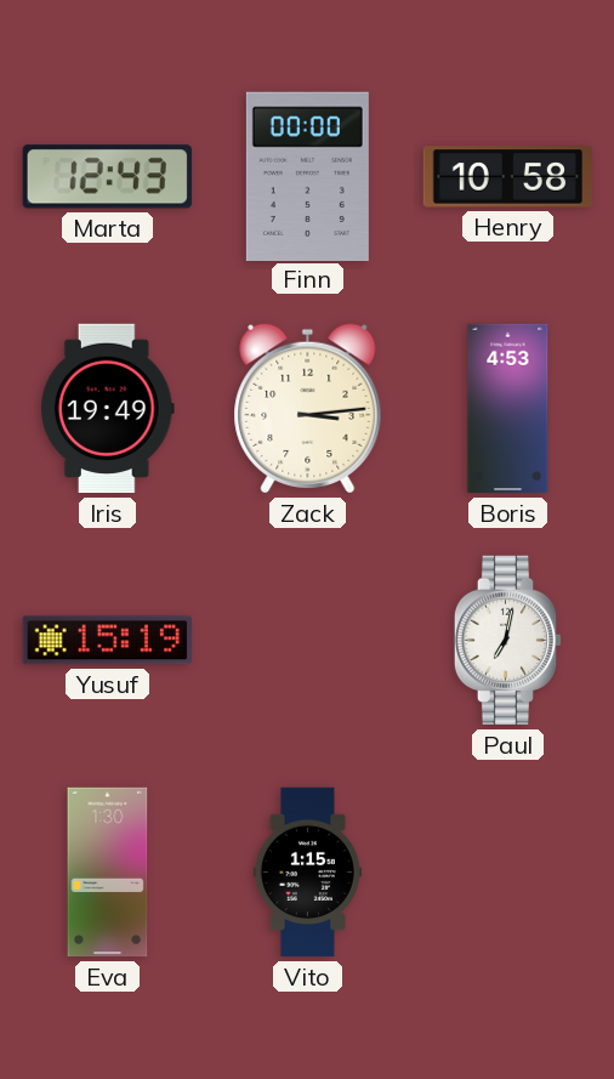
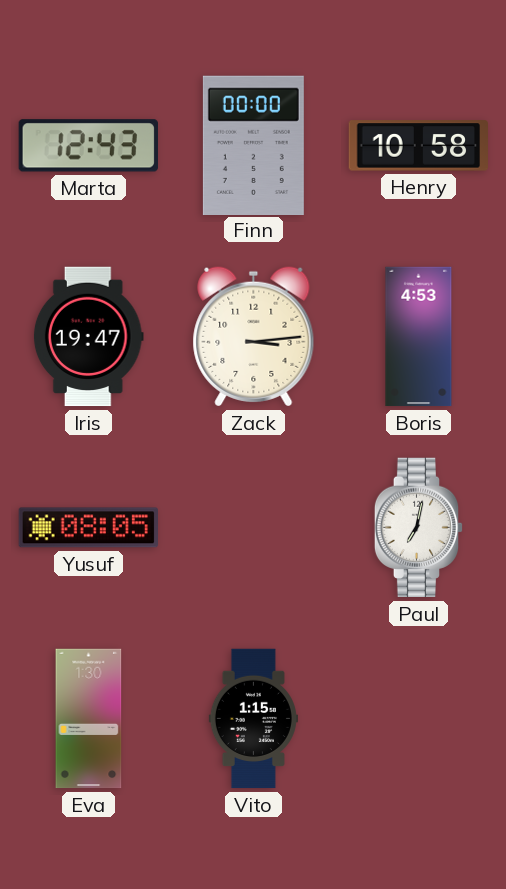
Iris: 19:49 -> 19:47
Yusuf: 15:19 -> 08:05
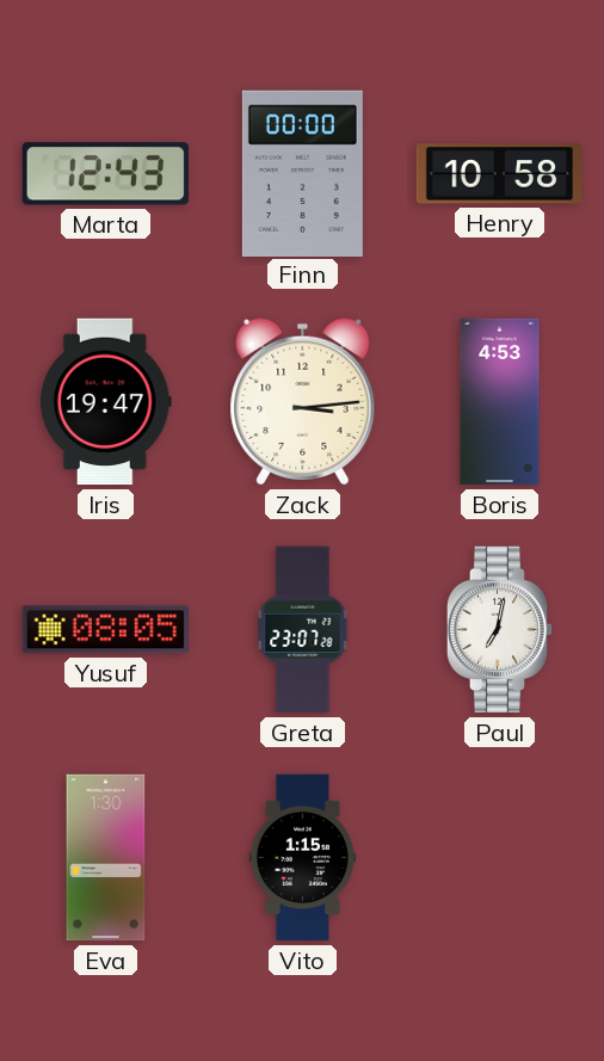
Greta: none -> 23:07
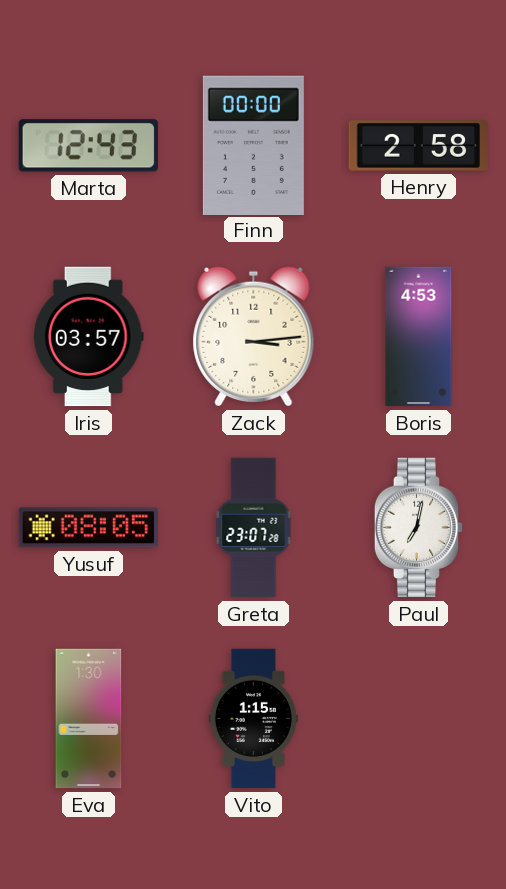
Henry: 10:58 -> 2:58
Iris: 19:47 -> 03:57
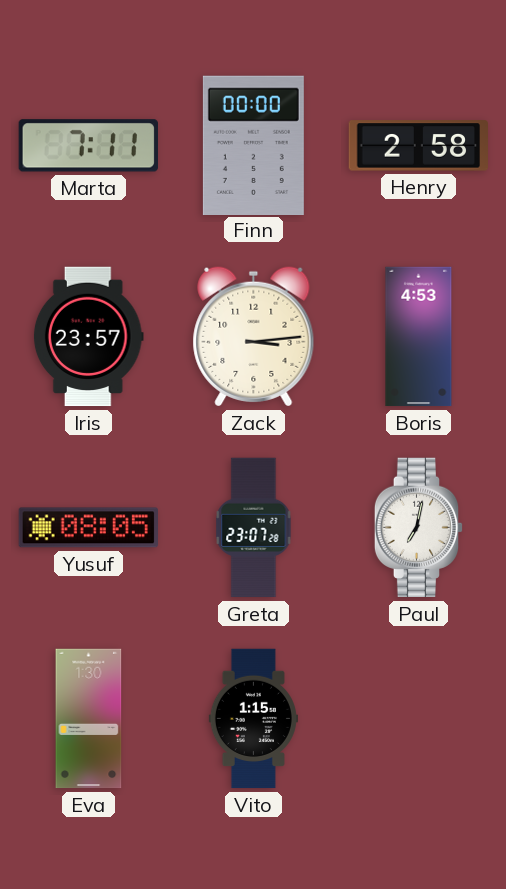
Marta: 12:43 -> 7:11
Iris: 03:57 -> 23:57
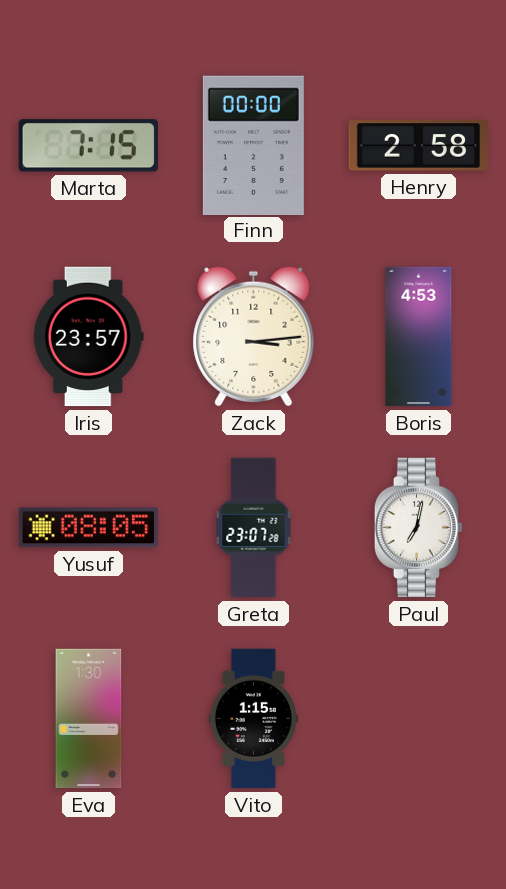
Marta: 7:11 -> 7:15
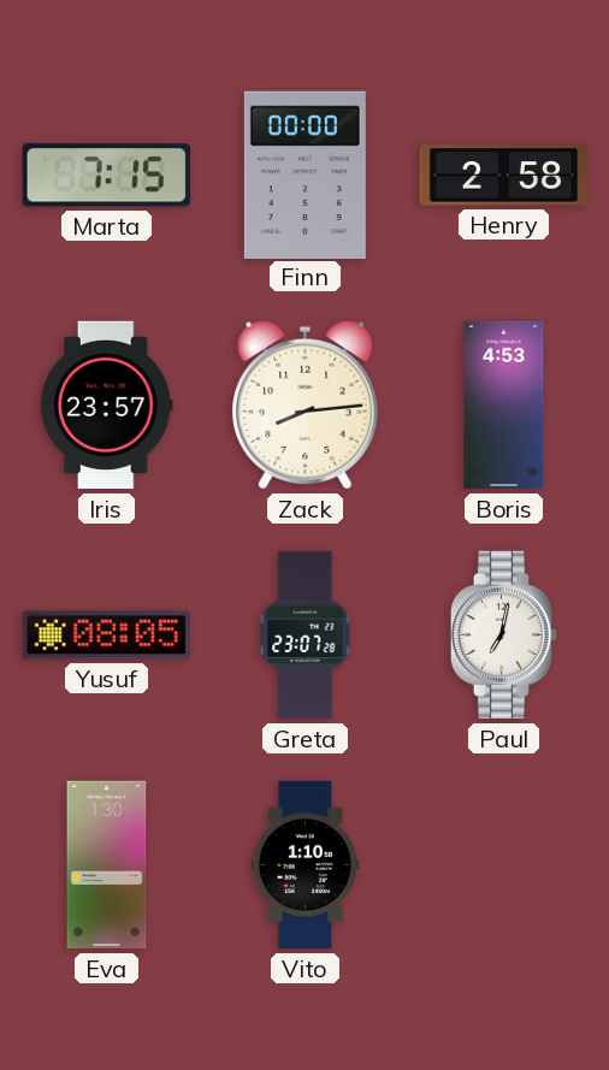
Zack: 3:14 -> 8:14
Vito: 1:15 -> 1:10
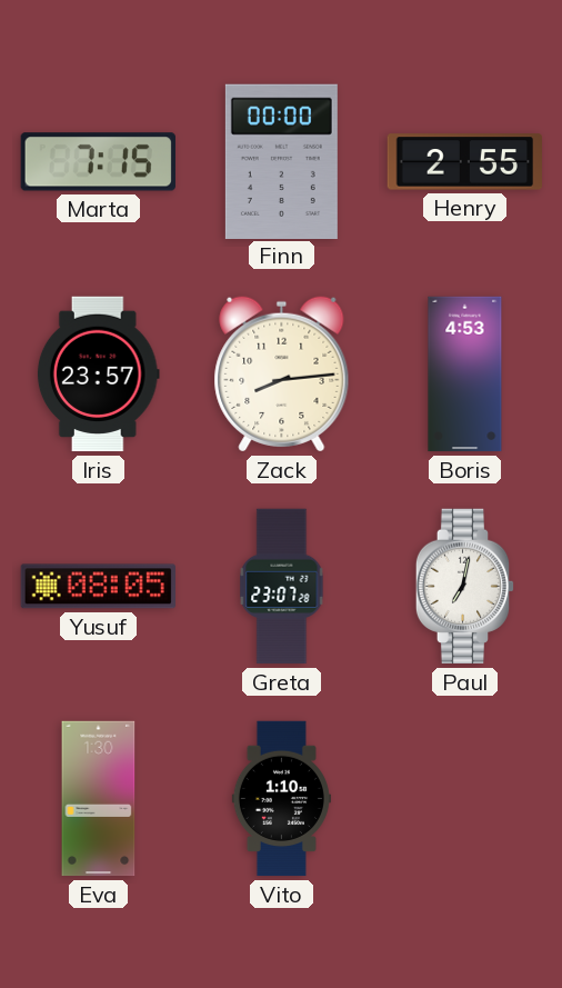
Henry: 2:58 -> 2:55
